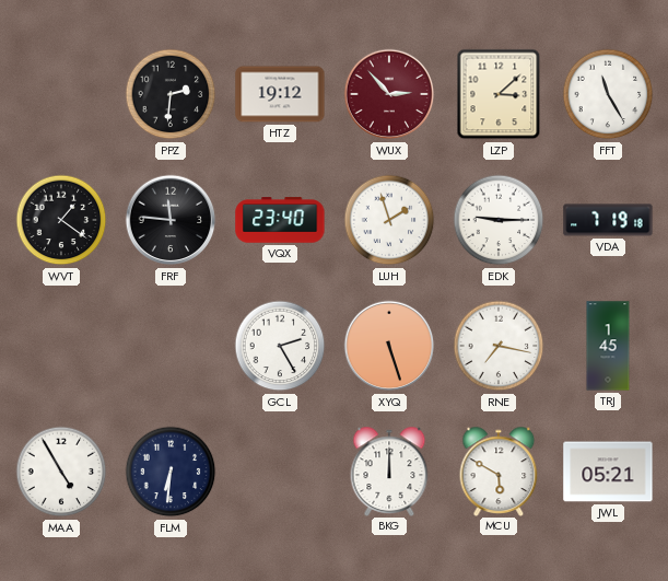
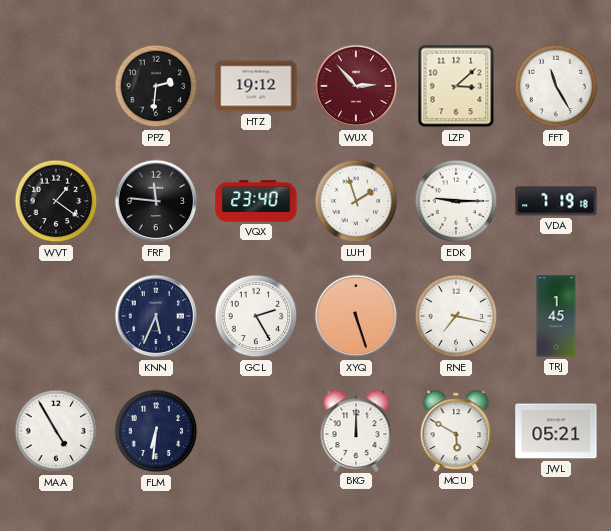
KNN: none -> 5:34
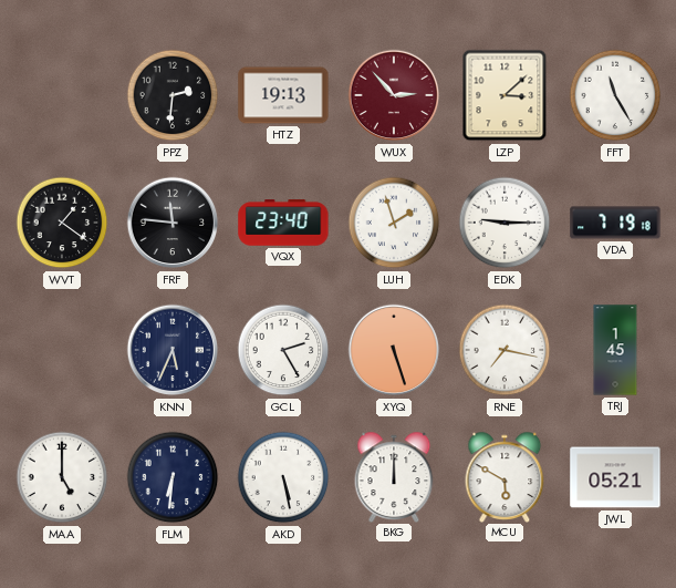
HTZ: 19:12 -> 19:13
MAA: 4:55 -> 5:00
AKD: none -> 5:28
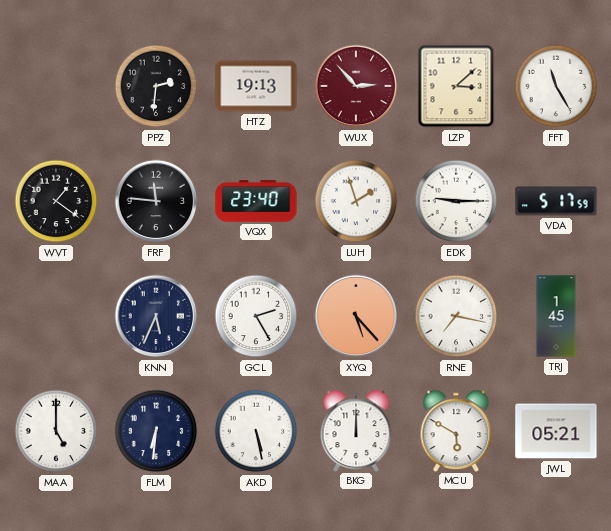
VDA: 7:19 -> 5:17
XYQ: 5:27 -> 5:23
